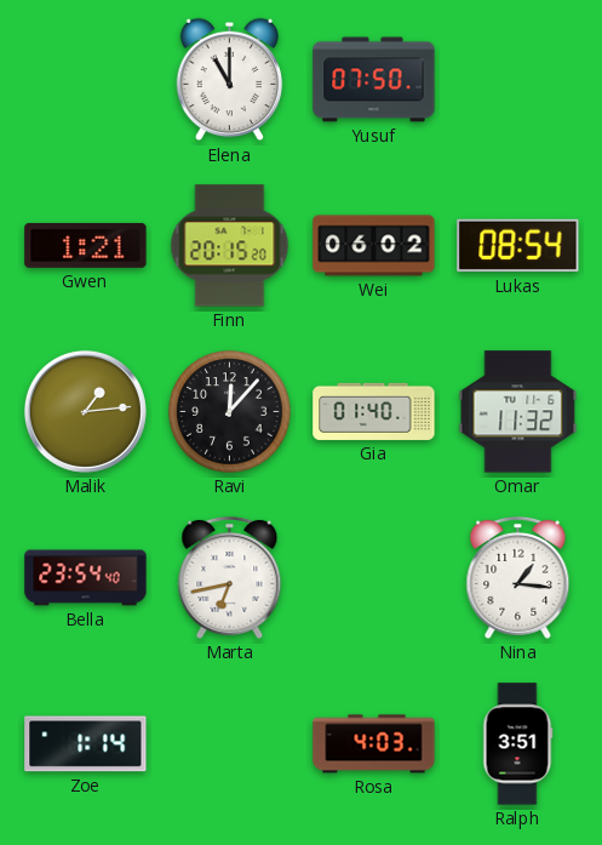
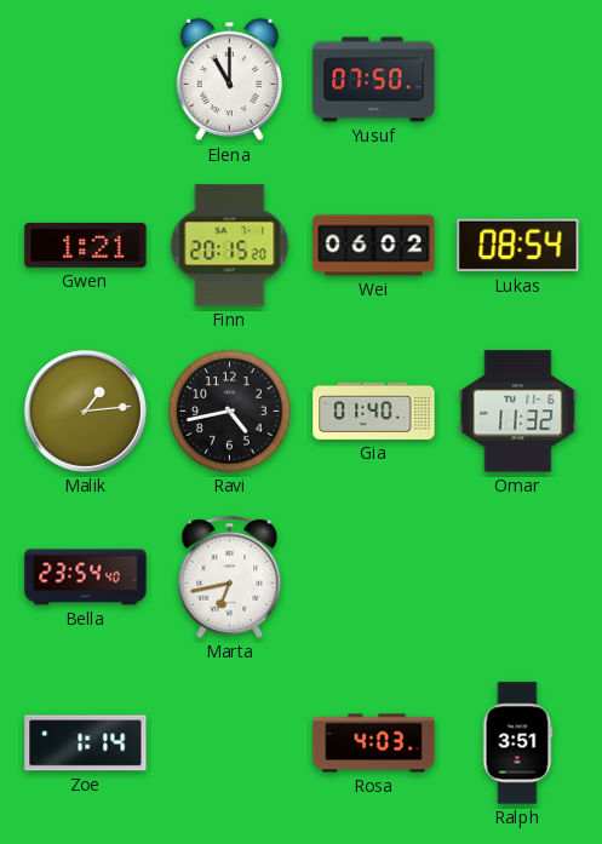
Ravi: 12:07 -> 4:43
Nina: 1:16 -> none
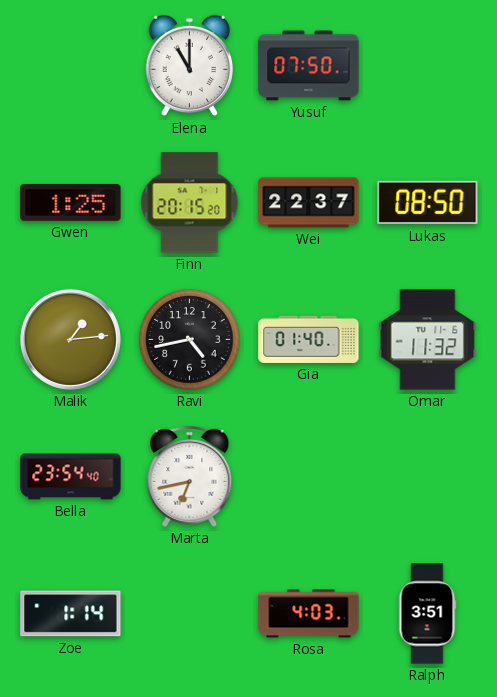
Gwen: 1:21 -> 1:25
Wei: 06:02 -> 22:37
Lukas: 08:54 -> 08:50
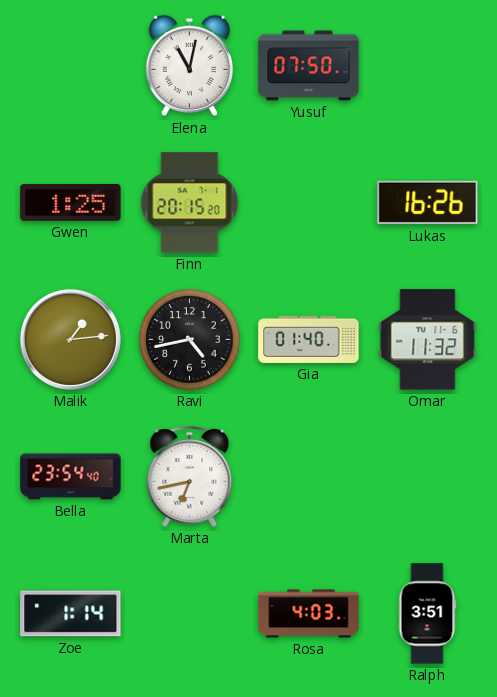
Elena: 11:00 -> 11:02
Wei: 22:37 -> none
Lukas: 08:50 -> 16:26
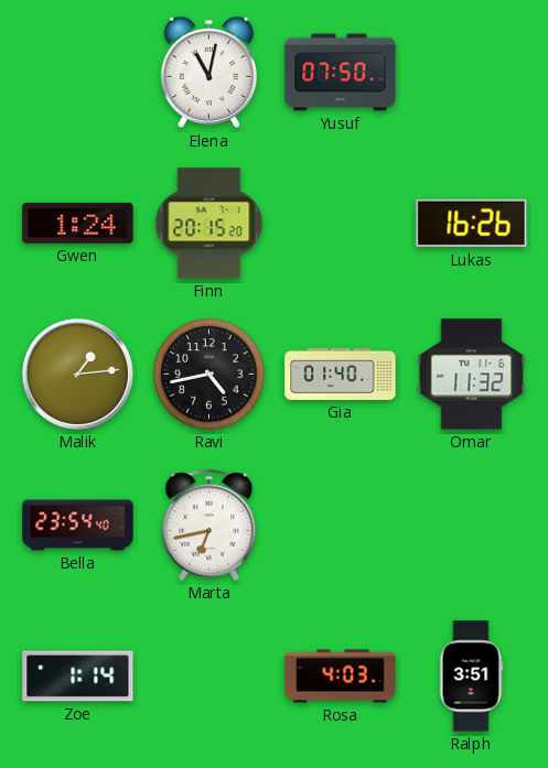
Gwen: 1:25 -> 1:24
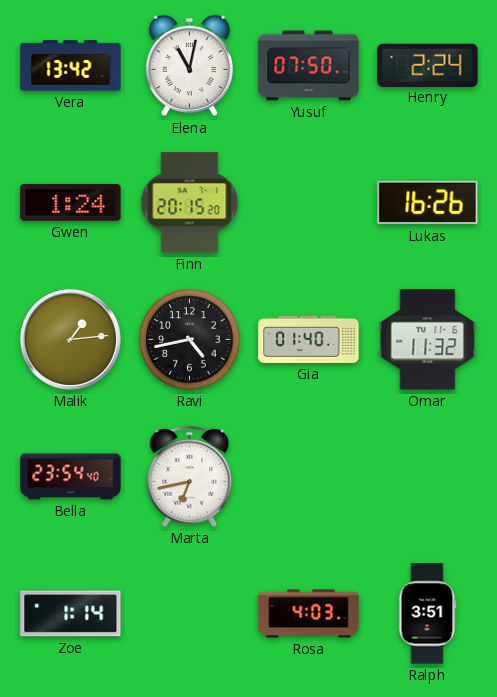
Vera: none -> 13:42
Henry: none -> 2:24
